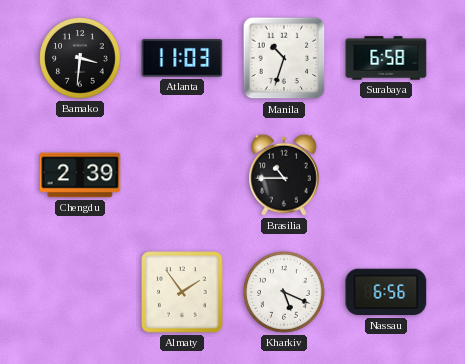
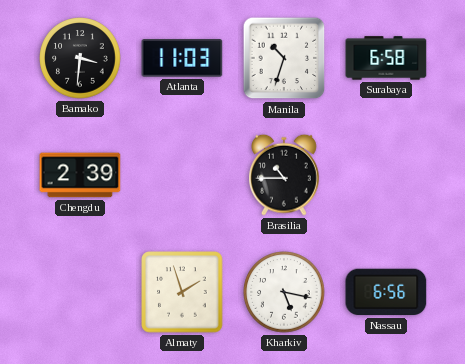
Almaty: 1:54 -> 1:57
Kharkiv: 5:19 -> 5:17
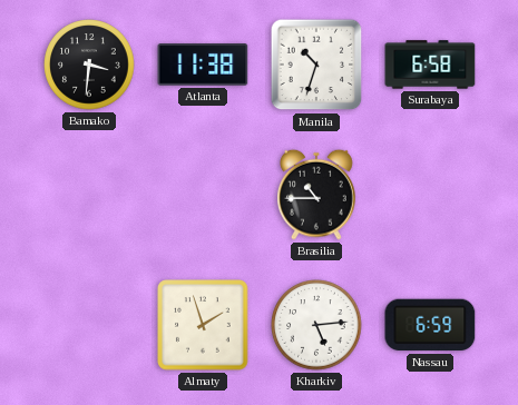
Atlanta: 11:03 -> 11:38
Chengdu: 2:39 -> none
Kharkiv: 5:17 -> 5:14
Nassau: 6:56 -> 6:59
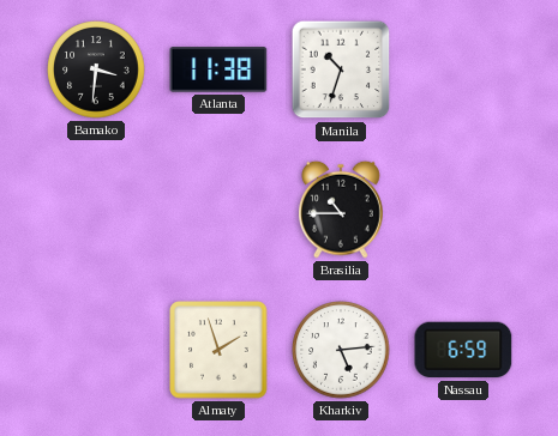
Surabaya: 6:58 -> none
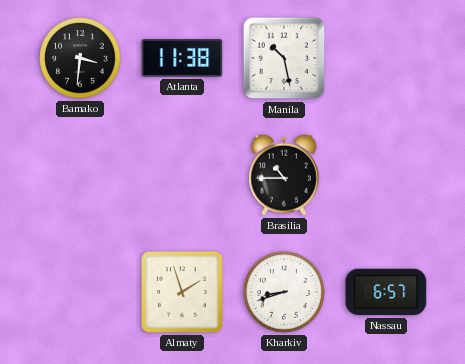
Manila: 10:33 -> 10:28
Kharkiv: 5:14 -> 8:42
Nassau: 6:59 -> 6:57
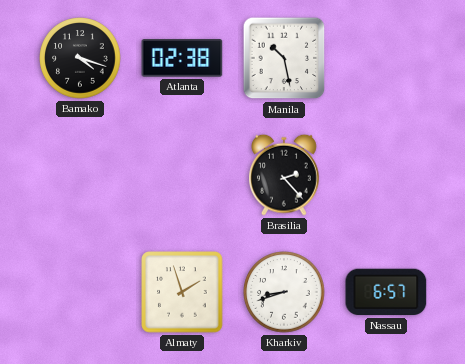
Bamako: 3:31 -> 4:18
Atlanta: 11:38 -> 02:38
Brasilia: 10:45 -> 2:23
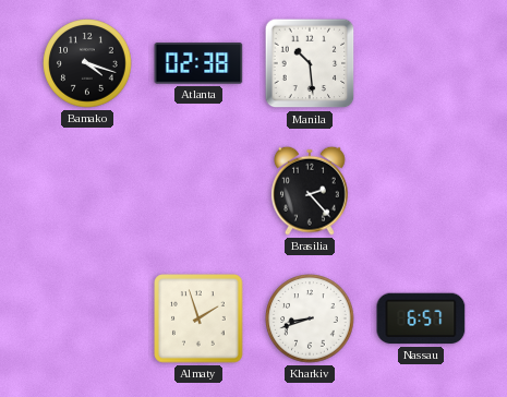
Manila: 10:28 -> 10:29
